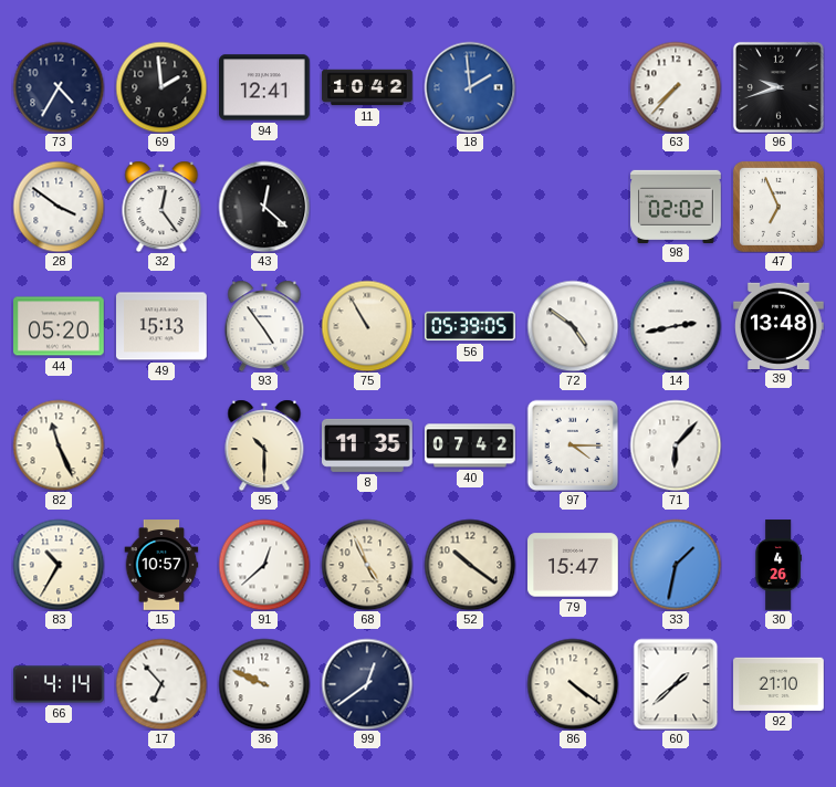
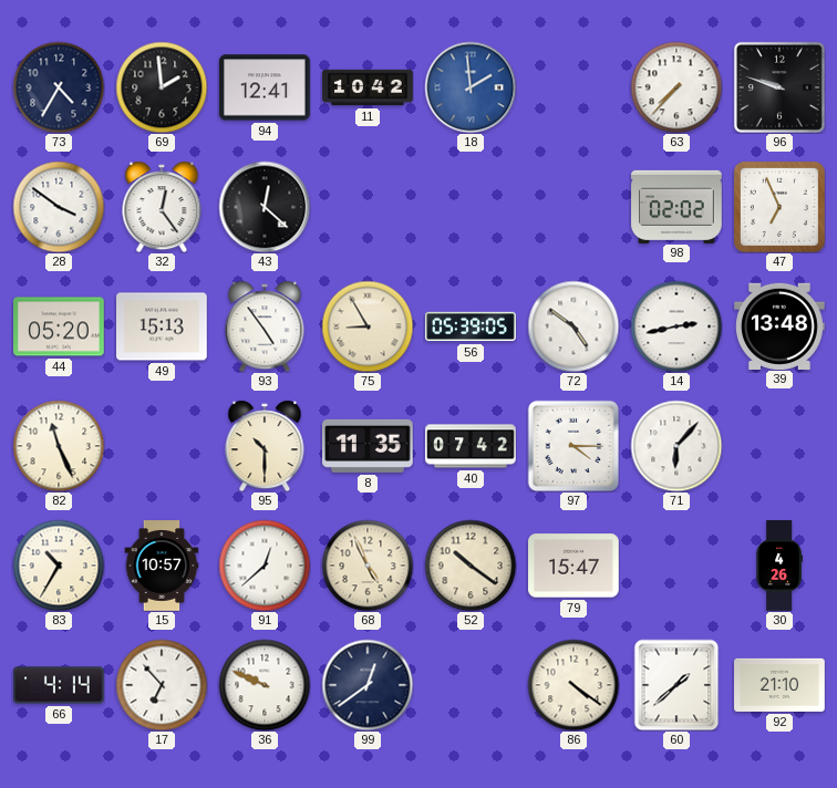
96: 9:42 -> 9:48
75: 10:55 -> 8:55
33: 1:32 -> none
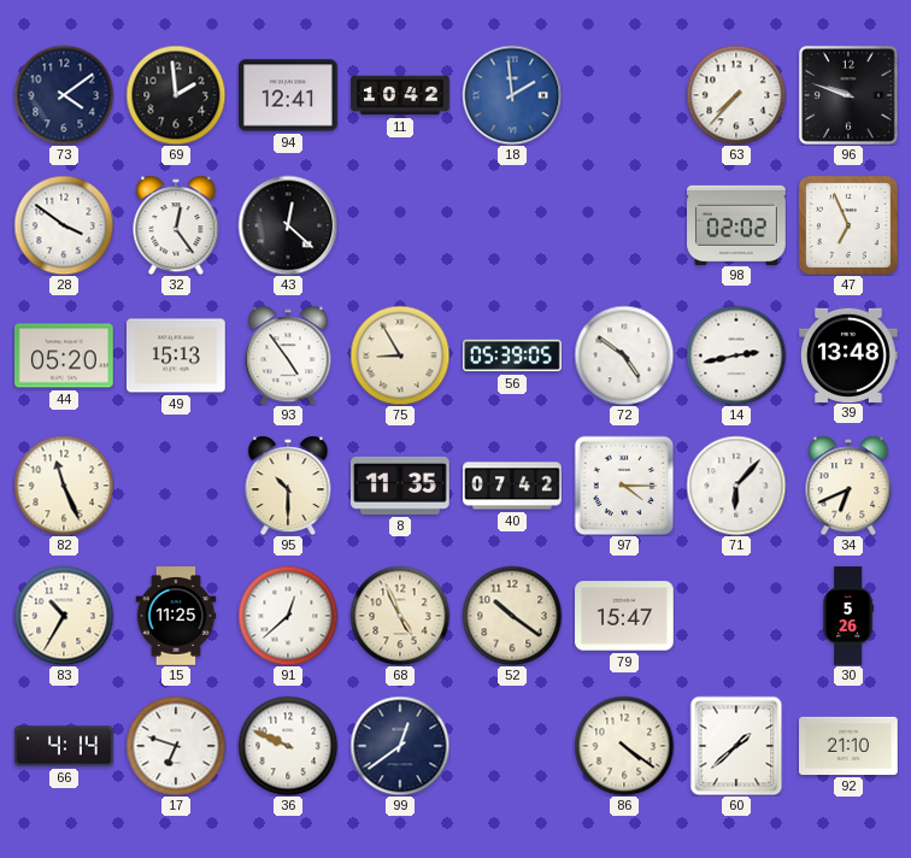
73: 4:35 -> 4:09
34: none -> 6:41
15: 10:57 -> 11:25
30: 4:26 -> 5:26
17: 6:53 -> 6:48
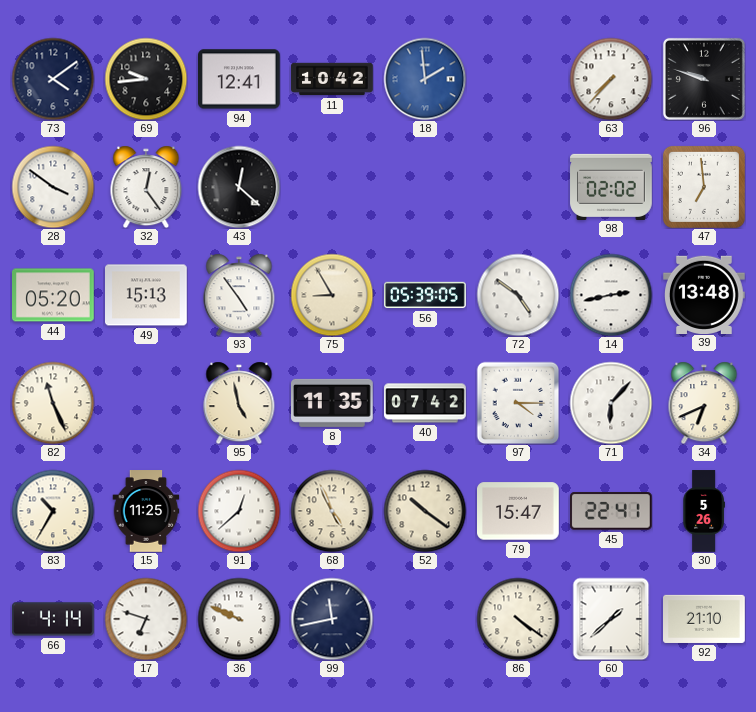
69: 1:59 -> 9:44
47: 6:56 -> 6:59
95: 10:30 -> 4:58
45: none -> 22:41
99: 12:39 -> 11:43
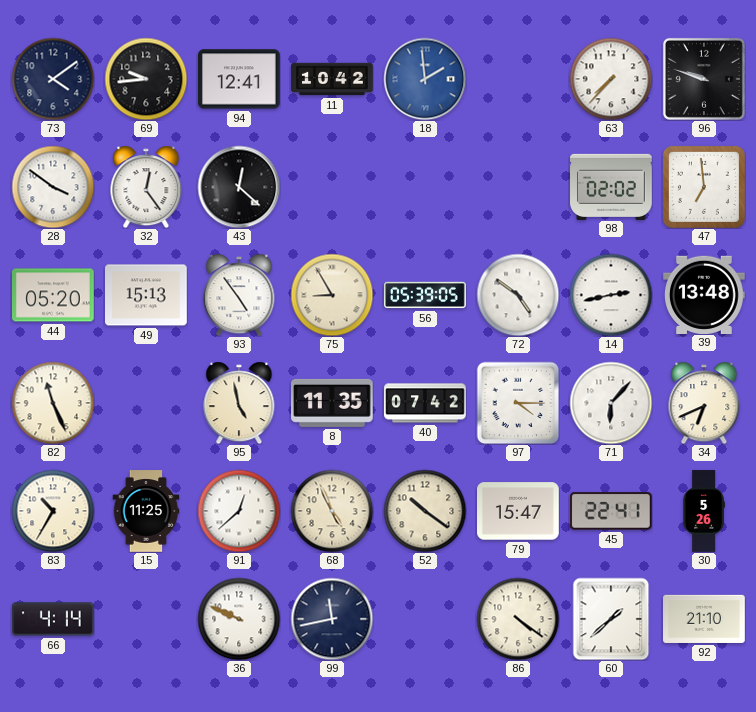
17: 6:48 -> none
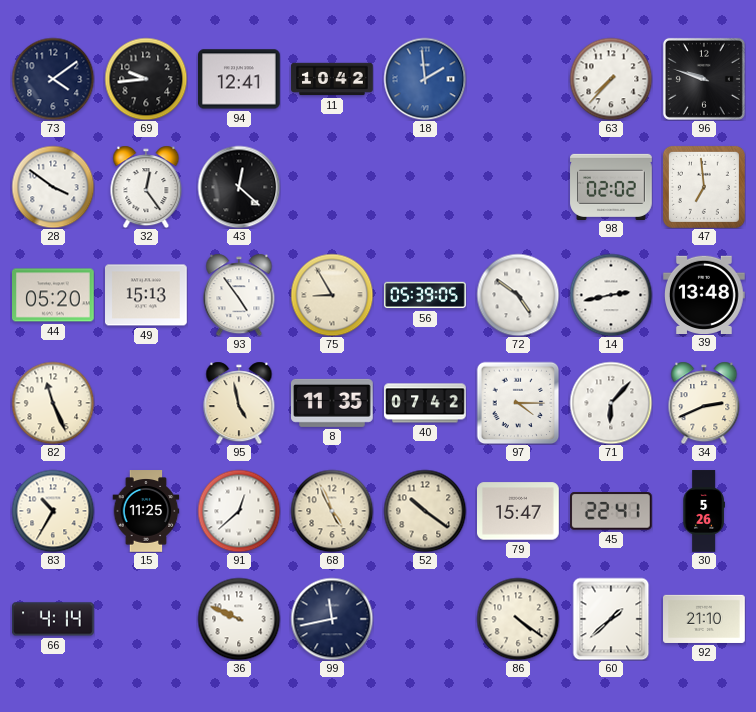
34: 6:41 -> 2:41
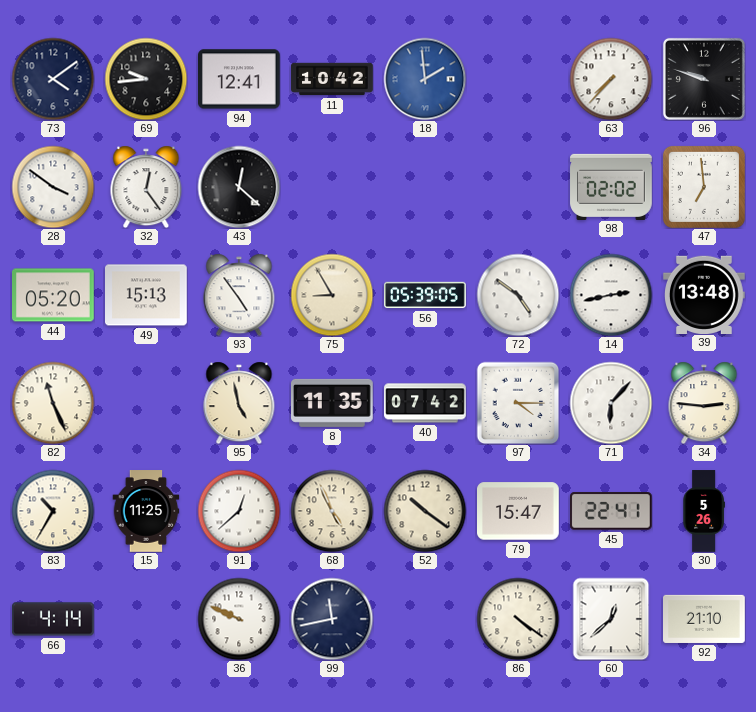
34: 2:41 -> 2:46
60: 1:38 -> 12:38
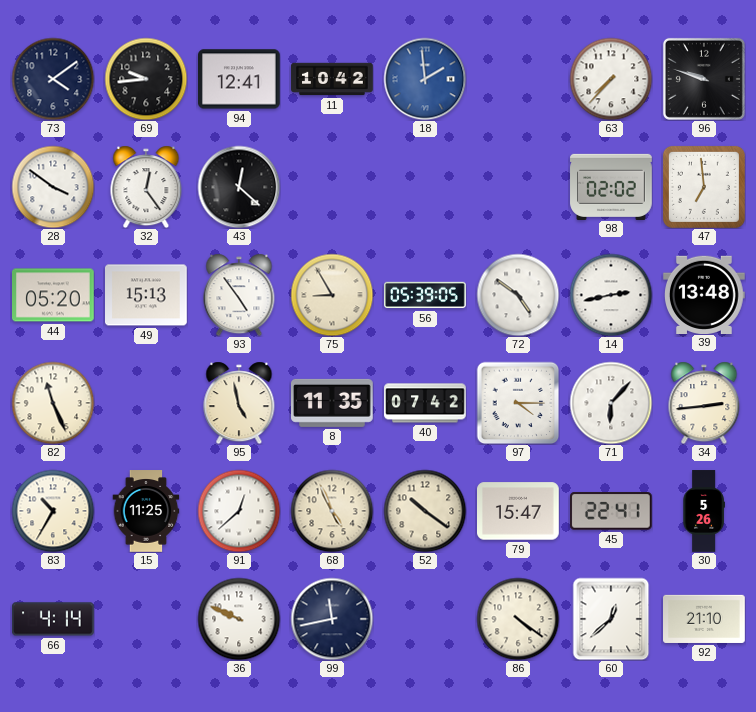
34: 2:46 -> 2:44
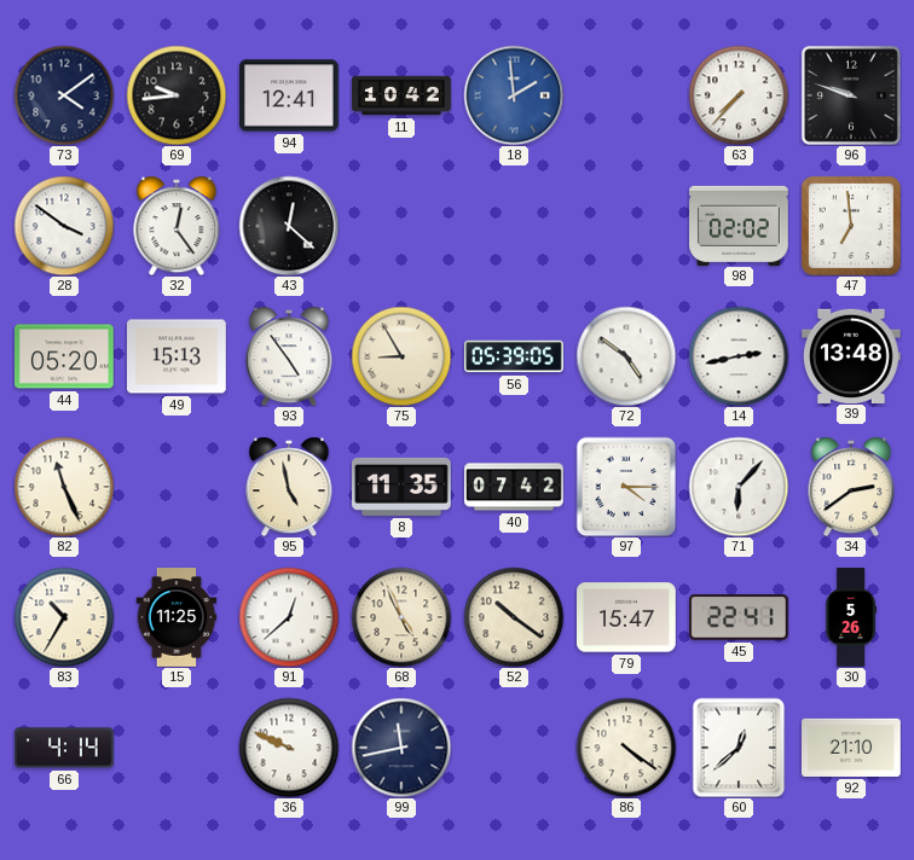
34: 2:44 -> 2:39
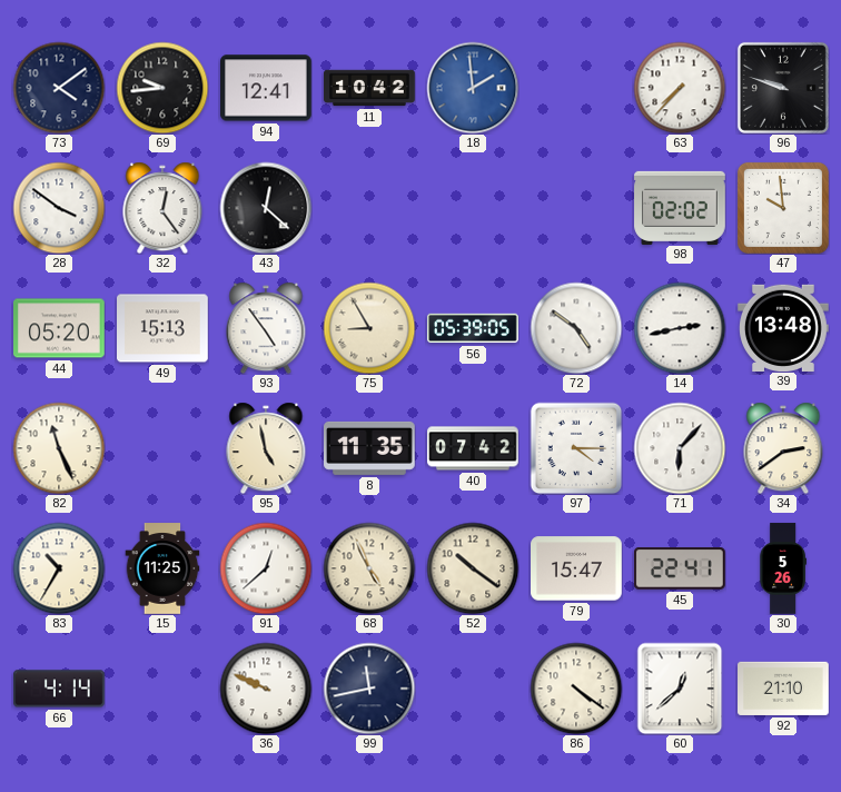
47: 6:59 -> 9:59
